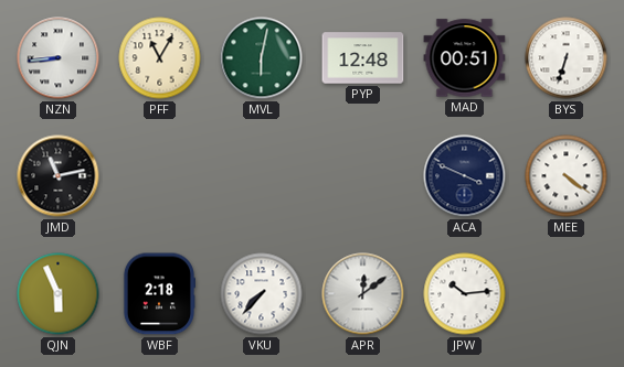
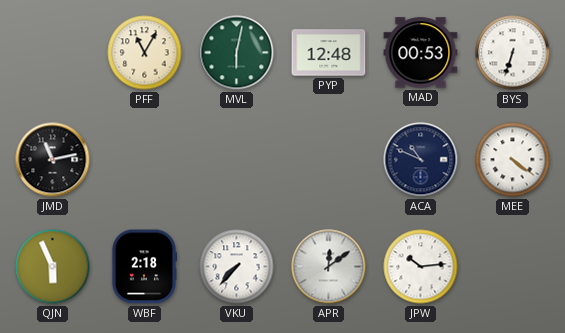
NZN: 8:44 -> none
MAD: 00:51 -> 00:53
ACA: 3:49 -> 10:49
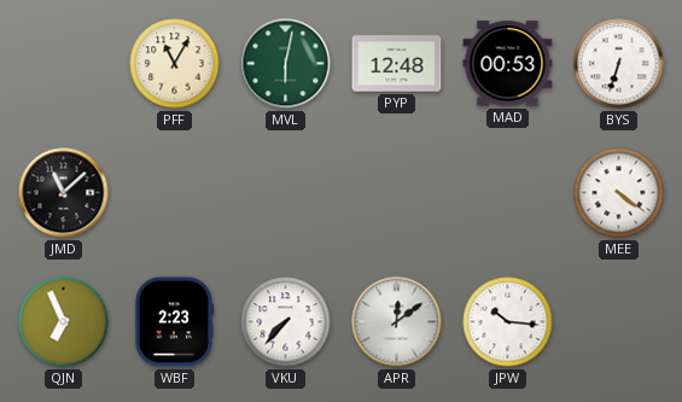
JMD: 11:13 -> 11:08
ACA: 10:49 -> none
QJN: 5:56 -> 6:56
WBF: 2:18 -> 2:23
JPW: 10:14 -> 10:16
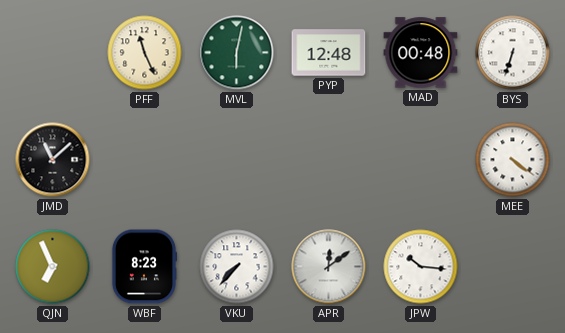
PFF: 11:05 -> 11:26
MAD: 00:53 -> 00:48
WBF: 2:23 -> 8:23
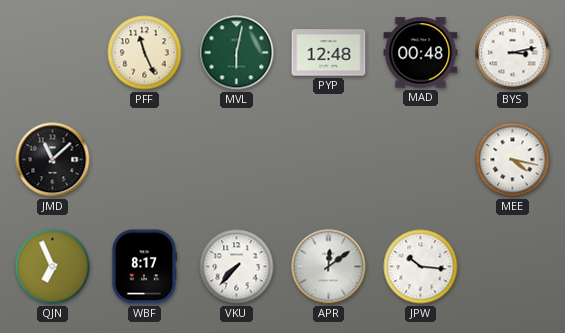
BYS: 6:33 -> 3:13
MEE: 4:21 -> 4:17
WBF: 8:23 -> 8:17
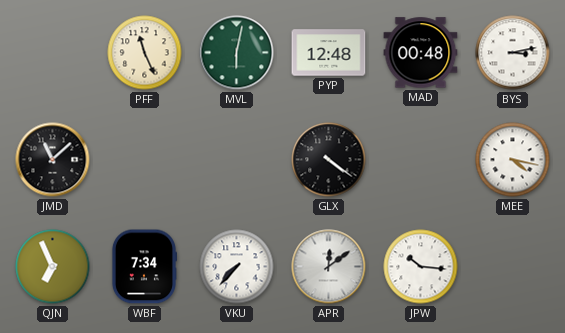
GLX: none -> 4:21
WBF: 8:17 -> 7:34
